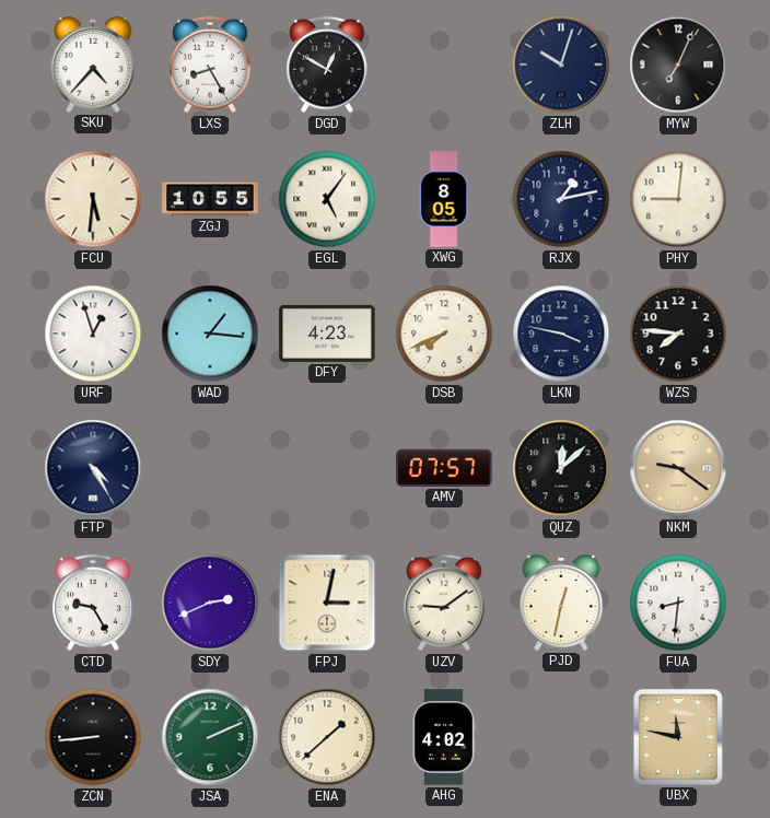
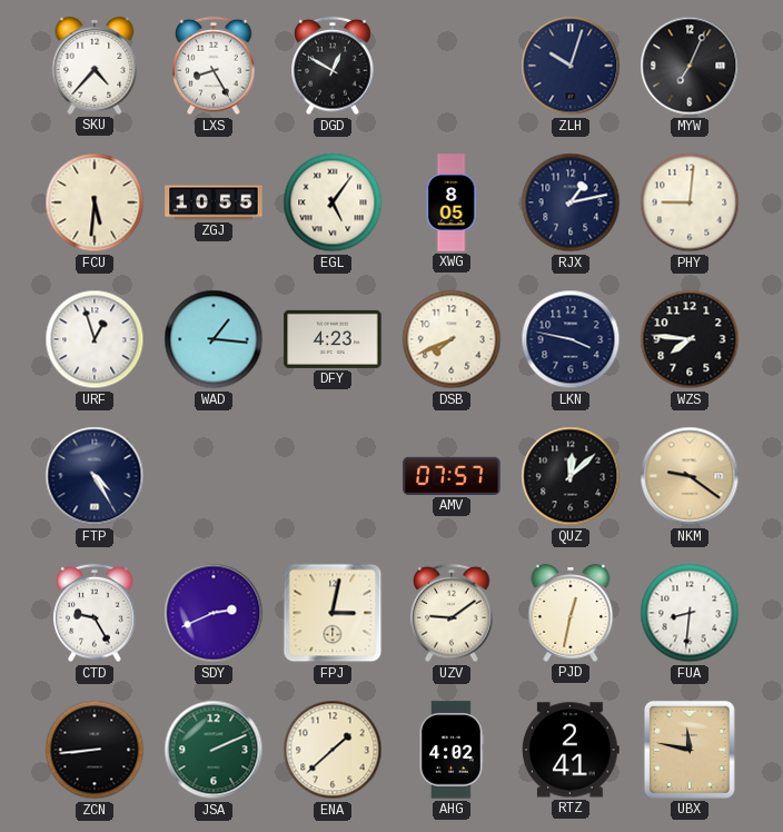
RTZ: none -> 2:41
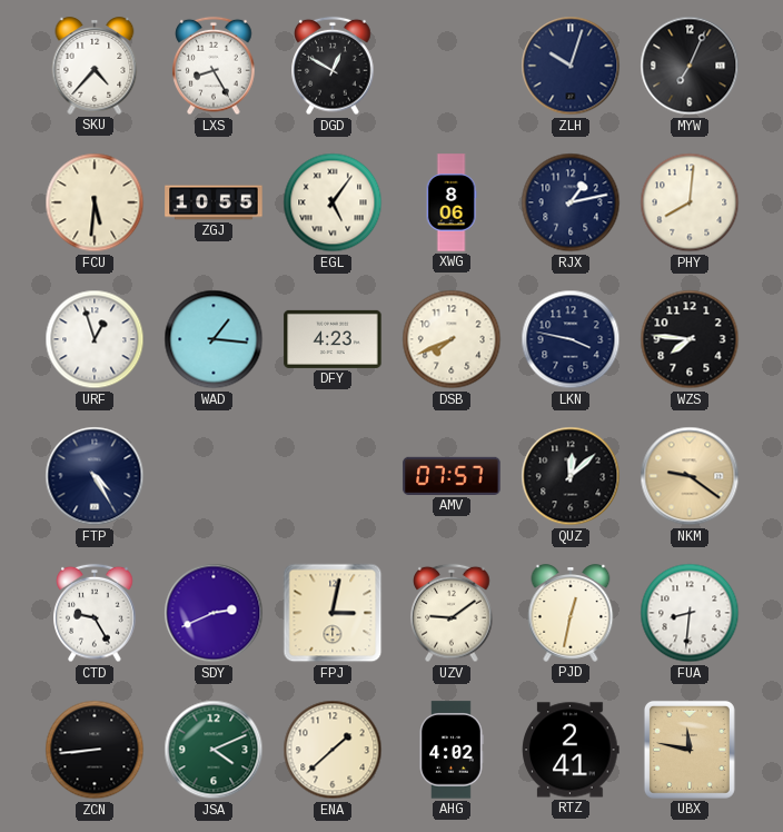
XWG: 8:05 -> 8:06
PHY: 9:01 -> 8:01
JSA: 2:11 -> 4:11
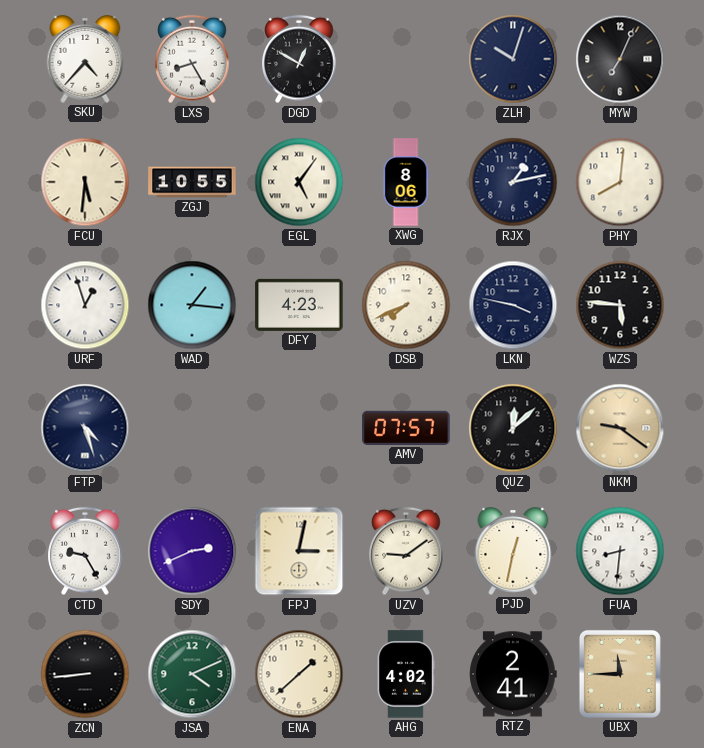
WZS: 7:46 -> 5:46
FTP: 4:25 -> 4:27
UBX: 11:47 -> 11:45
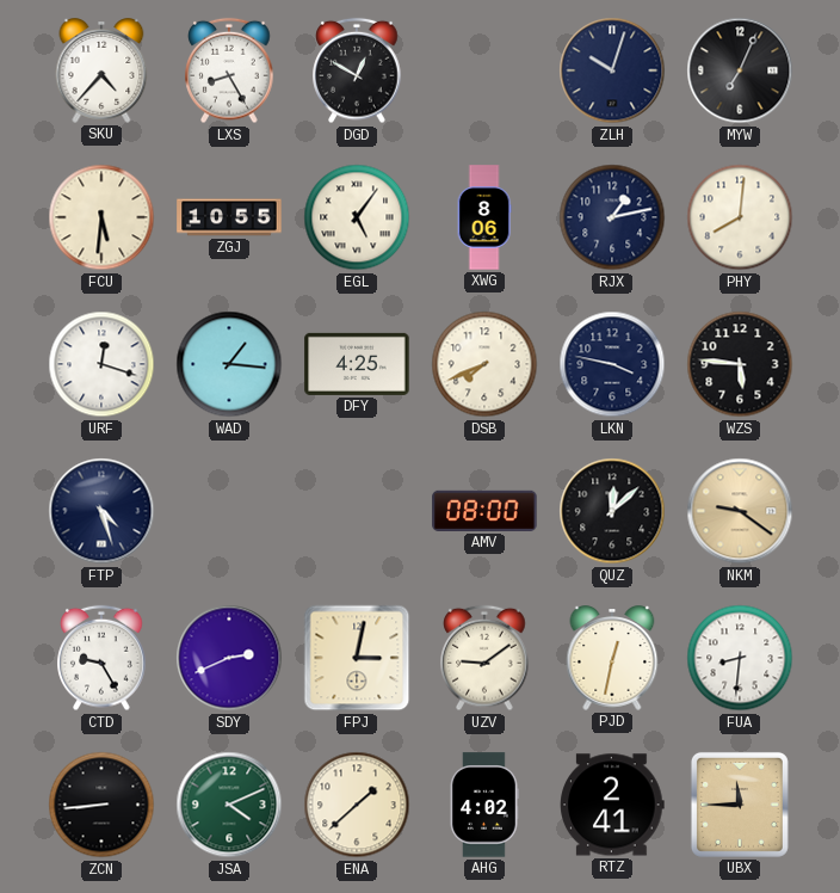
URF: 12:57 -> 12:18
DFY: 4:23 -> 4:25
AMV: 07:57 -> 08:00
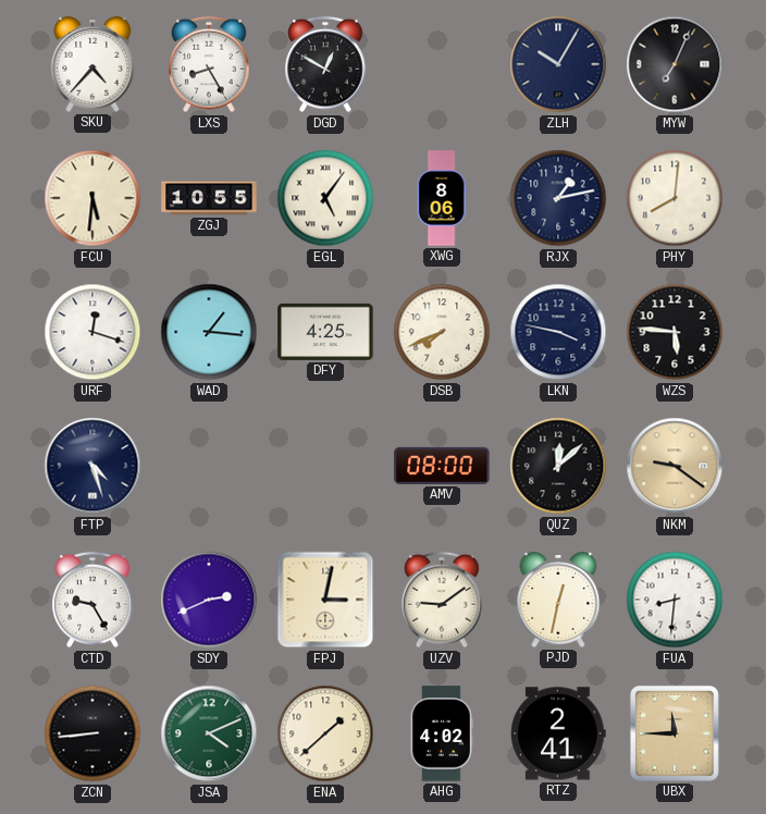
ZLH: 10:03 -> 10:05
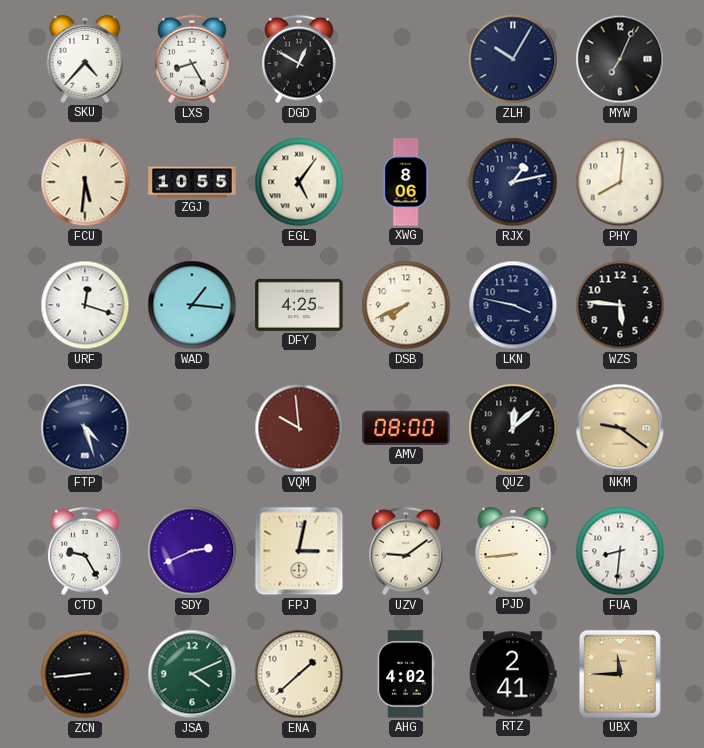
VQM: none -> 9:59
PJD: 12:32 -> 8:44
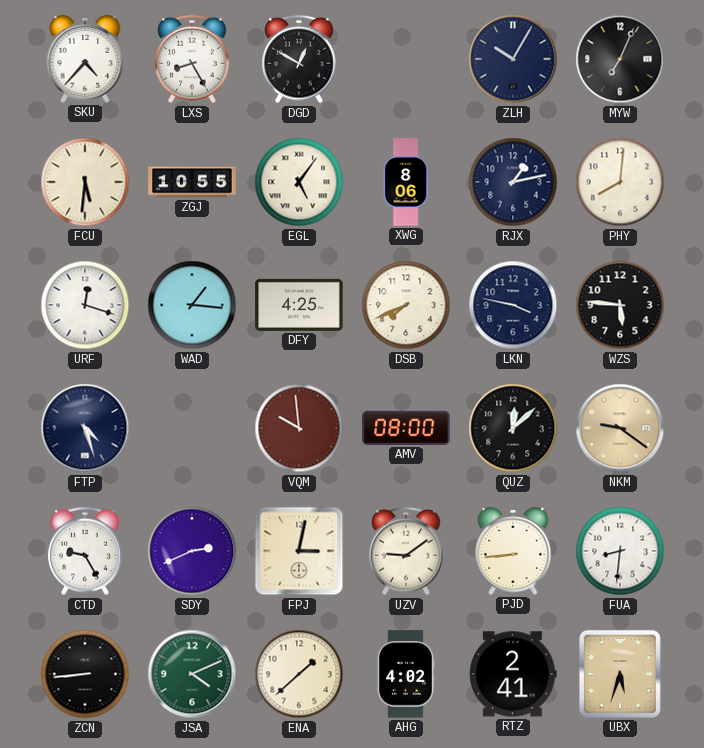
UBX: 11:45 -> 5:33
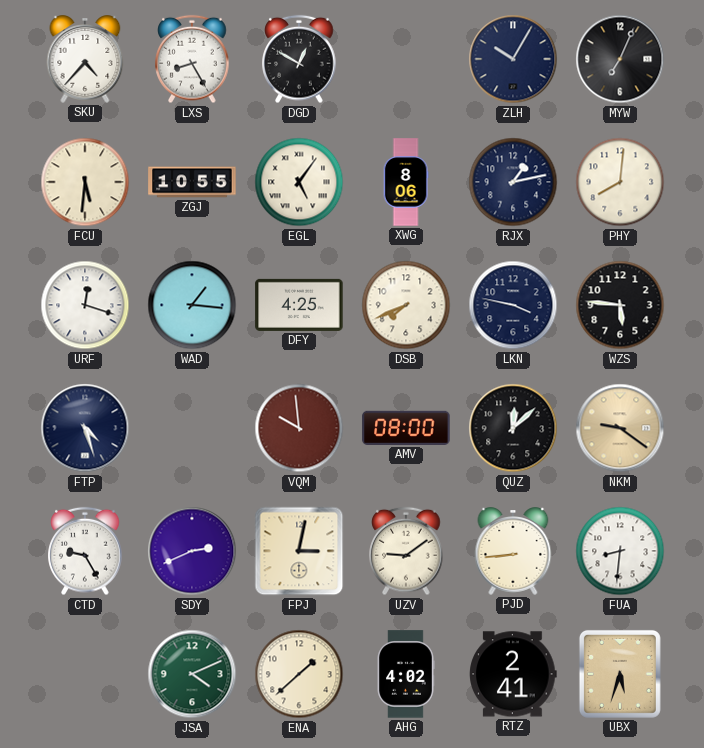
ZCN: 8:44 -> none
